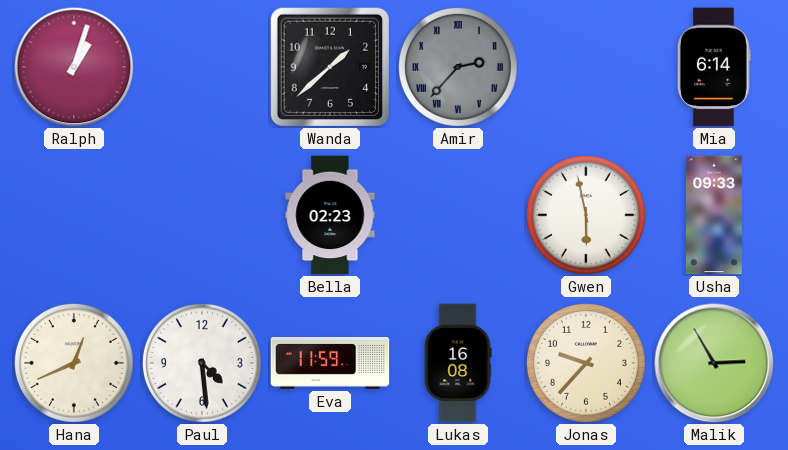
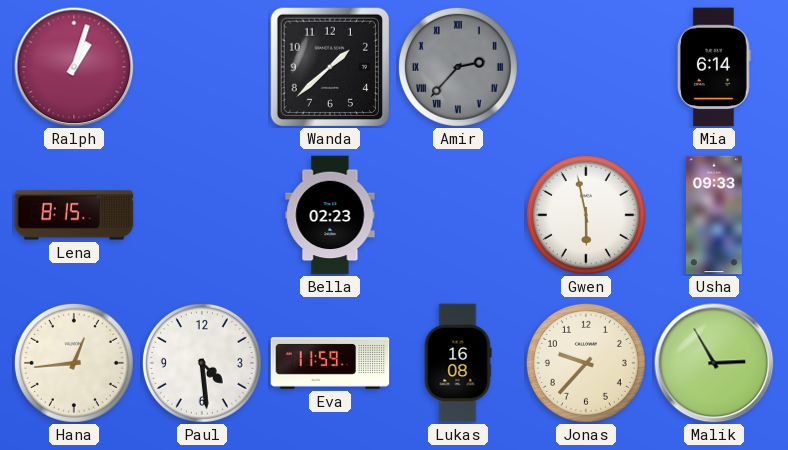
Lena: none -> 8:15
Hana: 12:41 -> 12:44
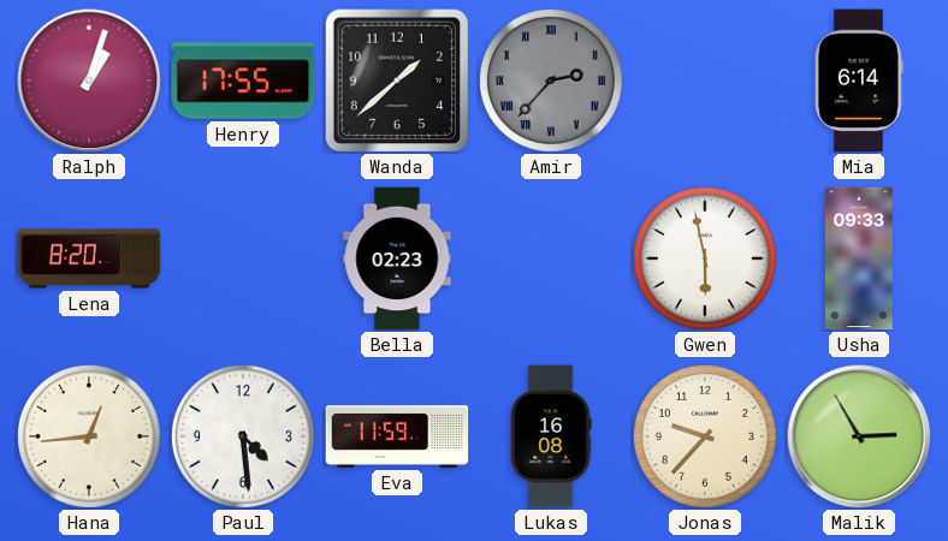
Henry: none -> 17:55
Lena: 8:15 -> 8:20
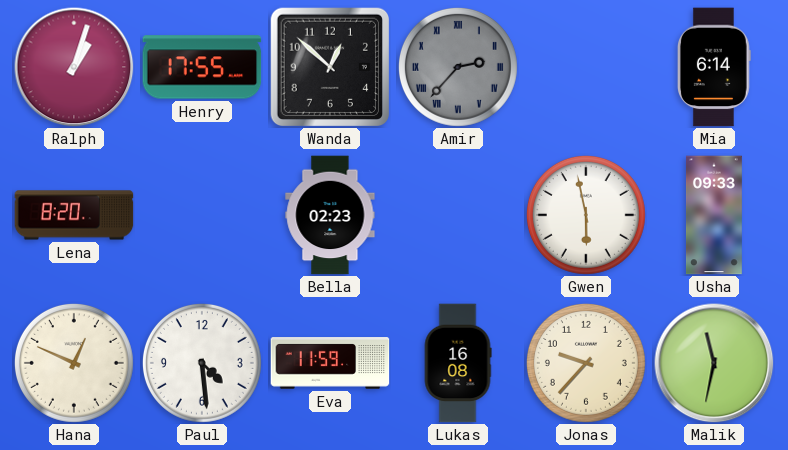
Wanda: 1:38 -> 12:52
Hana: 12:44 -> 12:49
Malik: 2:55 -> 11:32
